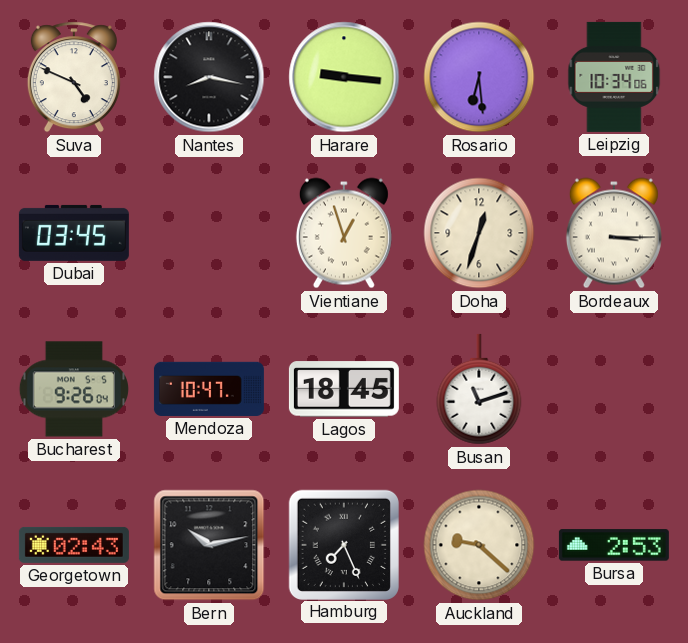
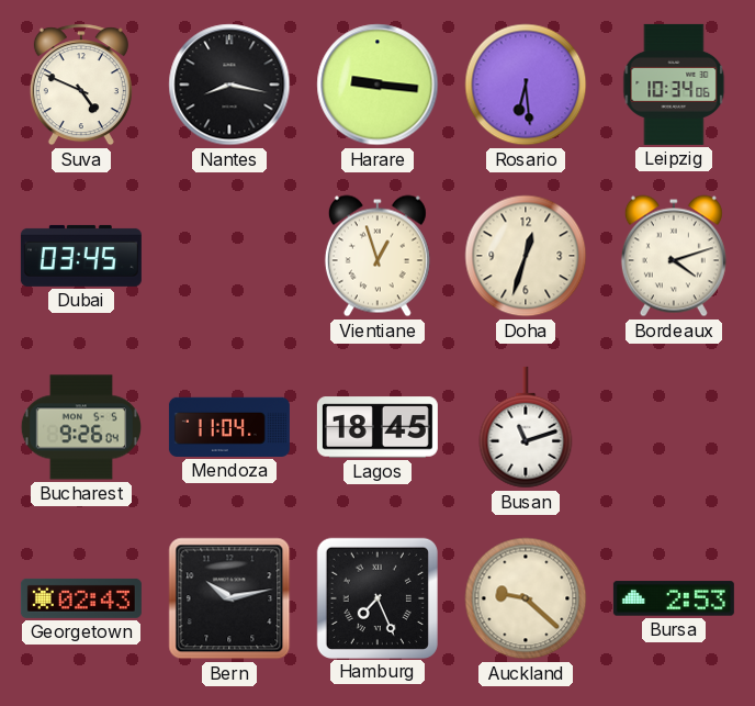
Bordeaux: 3:15 -> 4:12
Mendoza: 10:47 -> 11:04
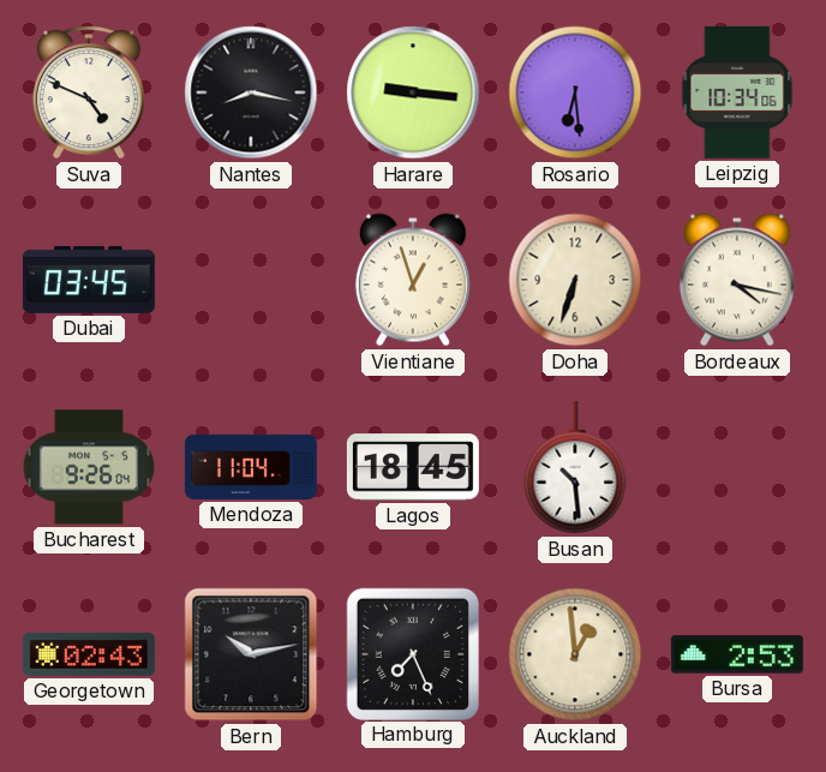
Doha: 12:33 -> 6:33
Bordeaux: 4:12 -> 4:17
Busan: 11:12 -> 10:29
Auckland: 9:22 -> 12:59
